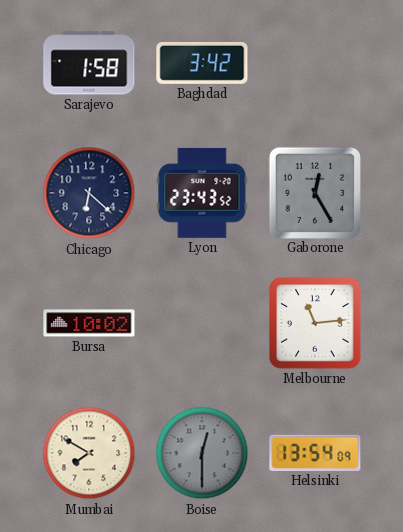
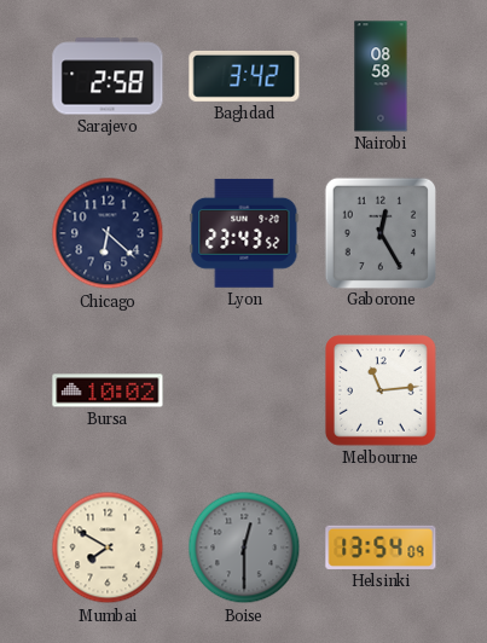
Sarajevo: 1:58 -> 2:58
Nairobi: none -> 08:58
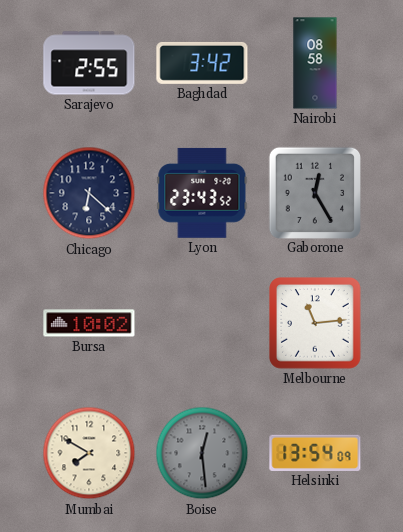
Sarajevo: 2:58 -> 2:55
Boise: 12:30 -> 12:29
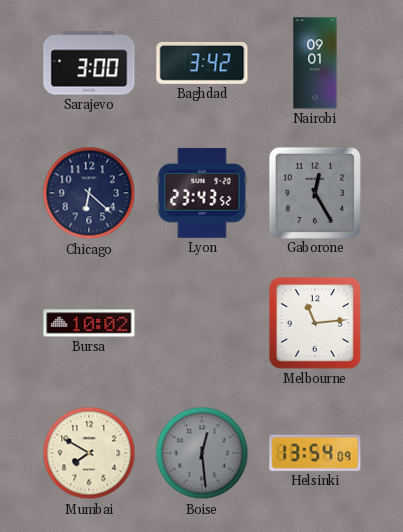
Sarajevo: 2:55 -> 3:00
Nairobi: 08:58 -> 09:01
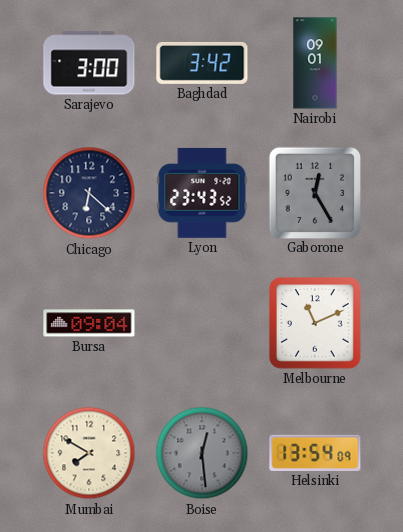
Bursa: 10:02 -> 09:04
Melbourne: 11:14 -> 11:11
